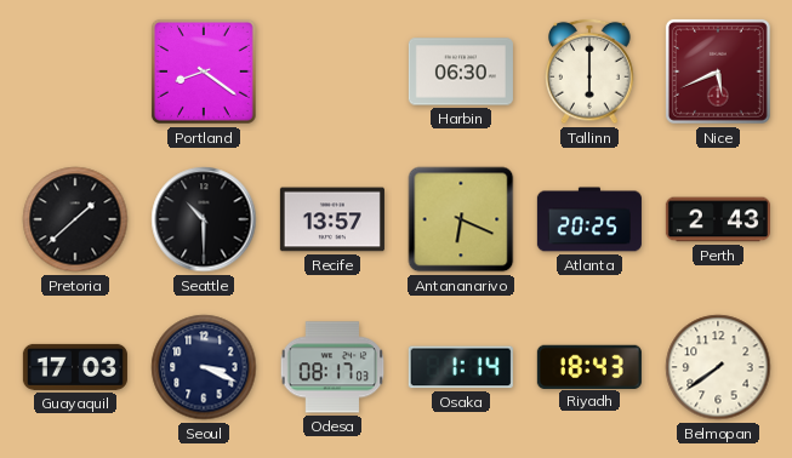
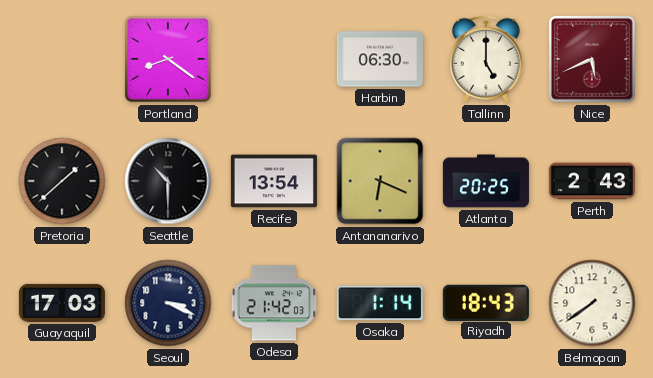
Tallinn: 6:00 -> 5:00
Recife: 13:57 -> 13:54
Odesa: 08:17 -> 21:42
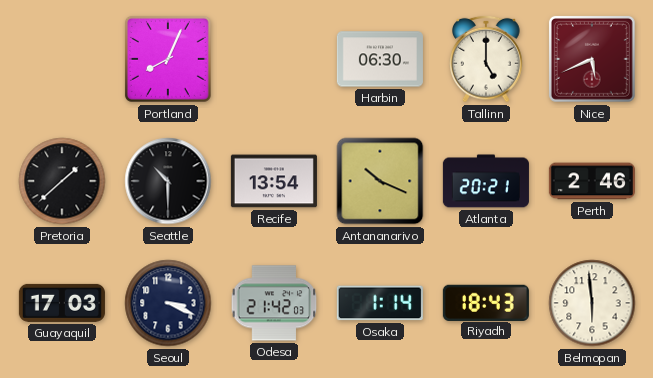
Portland: 8:21 -> 8:04
Antananarivo: 6:19 -> 10:19
Atlanta: 20:25 -> 20:21
Perth: 2:43 -> 2:46
Belmopan: 7:39 -> 5:59
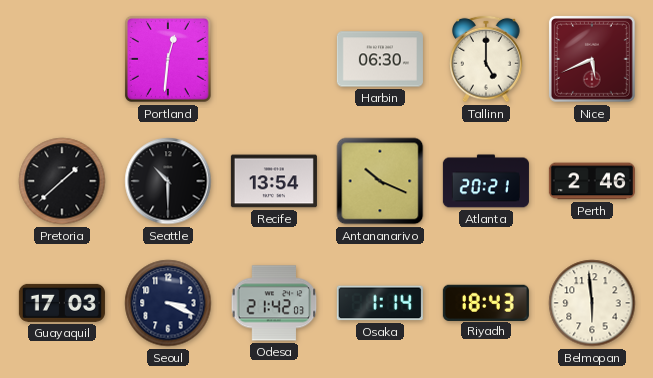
Portland: 8:04 -> 12:31
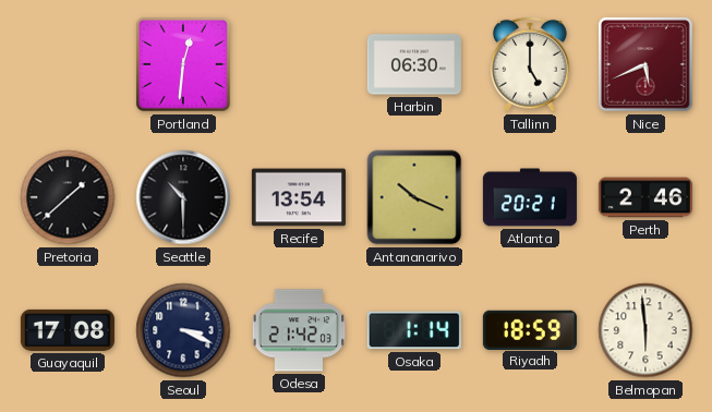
Guayaquil: 17:03 -> 17:08
Riyadh: 18:43 -> 18:59
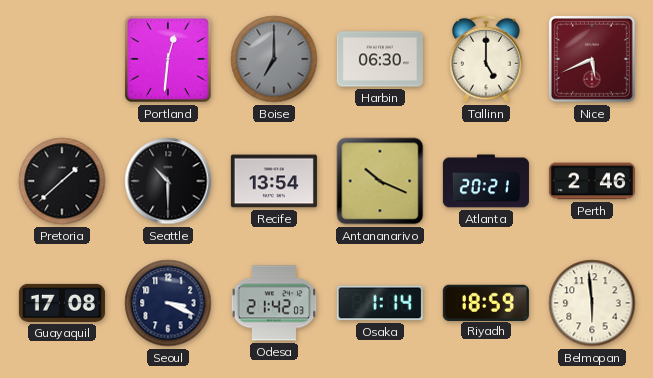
Boise: none -> 7:00
